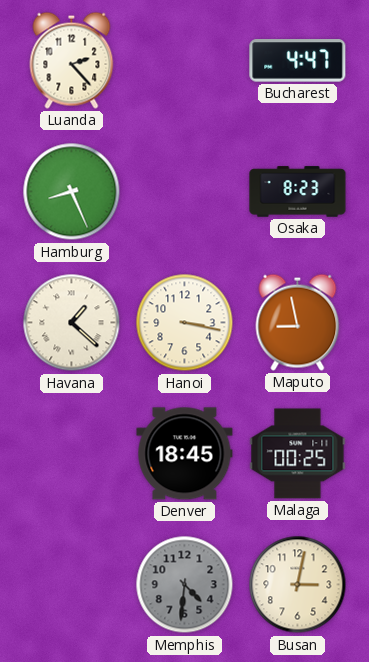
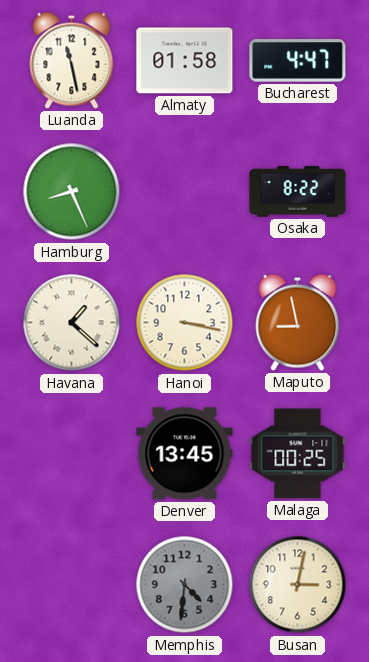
Luanda: 2:23 -> 11:28
Almaty: none -> 01:58
Osaka: 8:23 -> 8:22
Denver: 18:45 -> 13:45
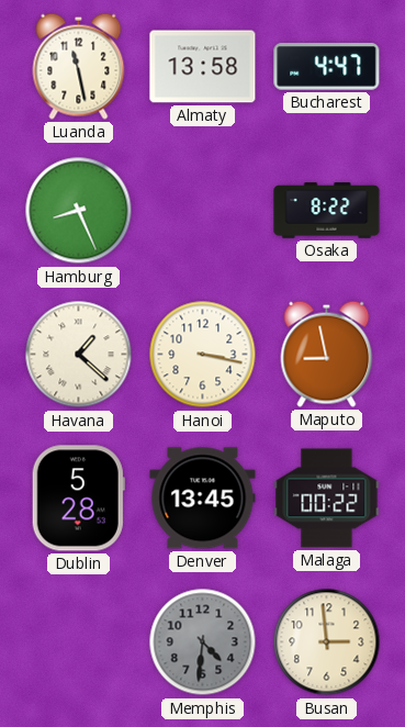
Almaty: 01:58 -> 13:58
Dublin: none -> 5:28
Malaga: 00:25 -> 00:22
Busan: 3:02 -> 2:59
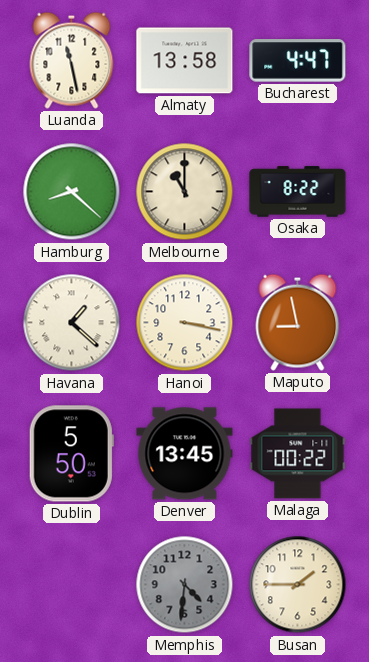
Hamburg: 8:26 -> 8:22
Melbourne: none -> 11:00
Dublin: 5:28 -> 5:50
Busan: 2:59 -> 1:45
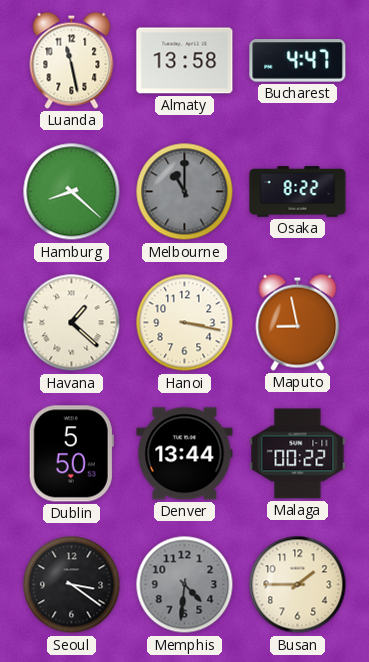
Melbourne dial: cream -> grey
Denver: 13:45 -> 13:44
Seoul: none -> 3:21
